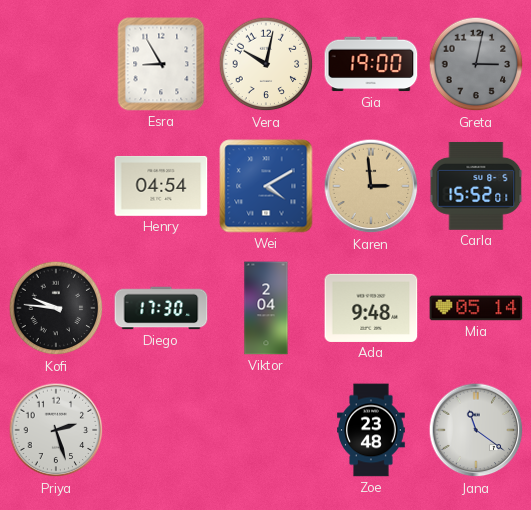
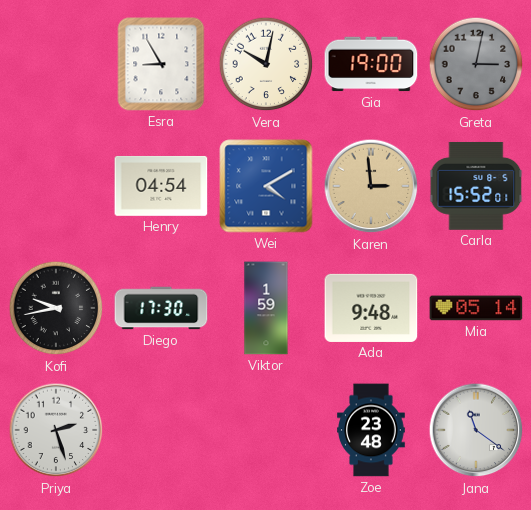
Kofi: 9:46 -> 9:43
Viktor: 2:04 -> 1:59
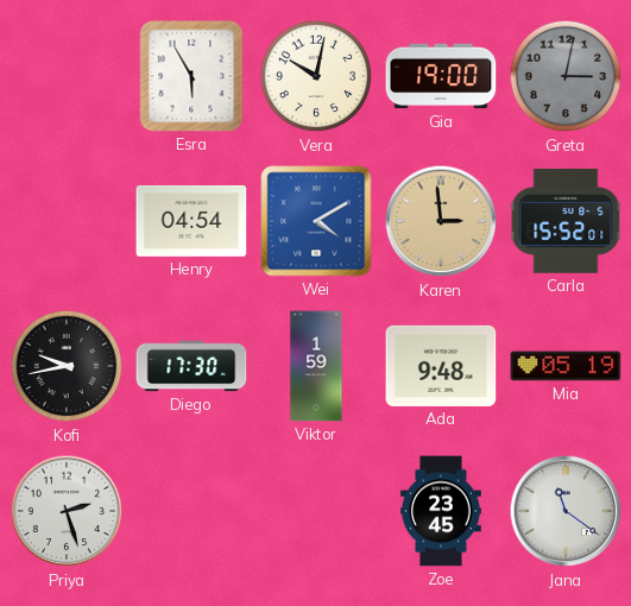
Esra: 8:55 -> 5:55
Mia: 05:14 -> 05:19
Zoe: 23:48 -> 23:45
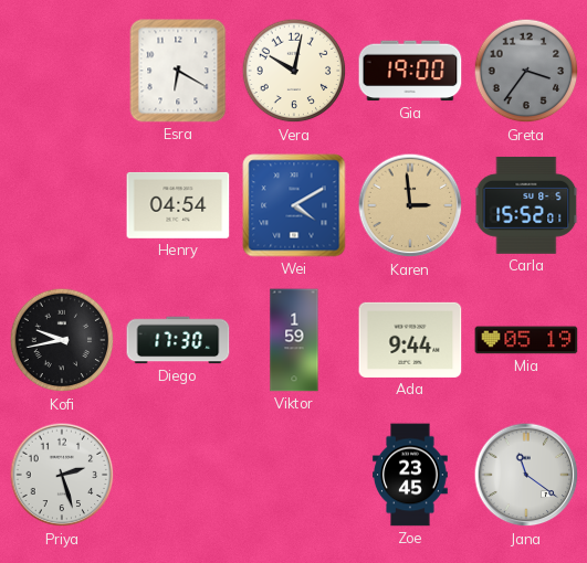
Esra: 5:55 -> 6:20
Greta: 3:02 -> 3:36
Ada: 9:48 -> 9:44
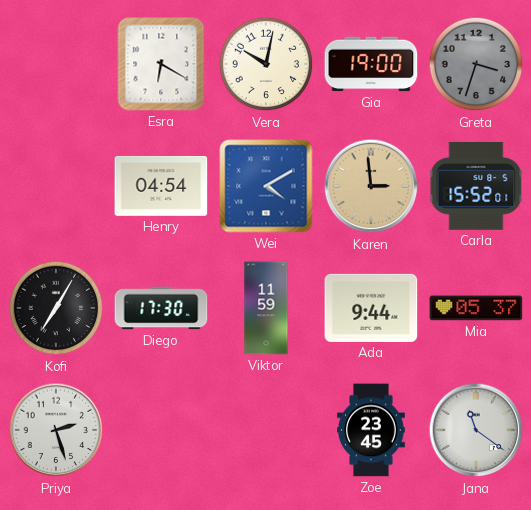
Greta: 3:36 -> 3:33
Kofi: 9:43 -> 7:05
Viktor: 1:59 -> 11:59
Mia: 05:19 -> 05:37
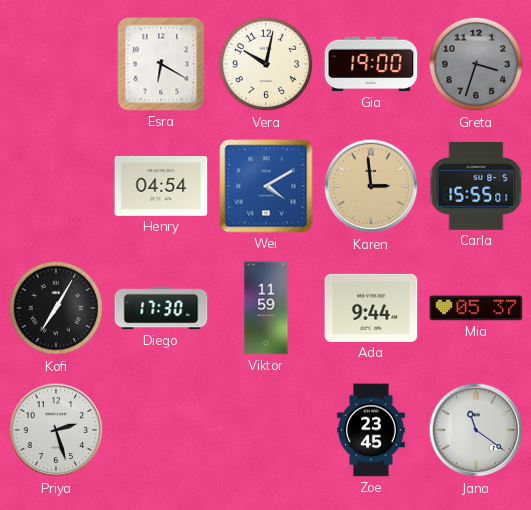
Carla: 15:52 -> 15:55
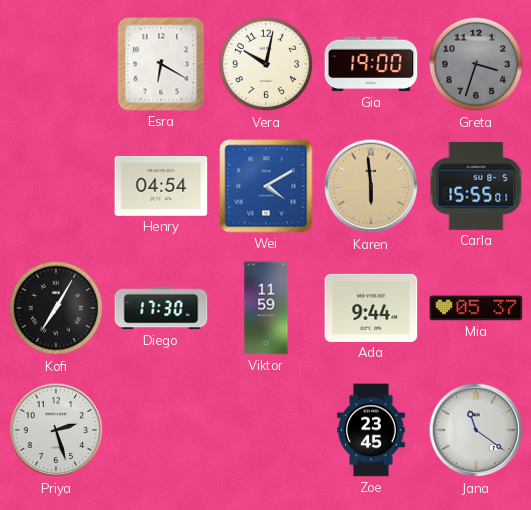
Karen: 2:59 -> 5:59
